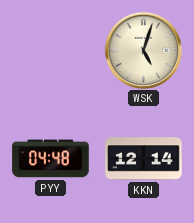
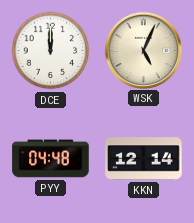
DCE: none -> 12:00
WSK: 5:03 -> 5:04
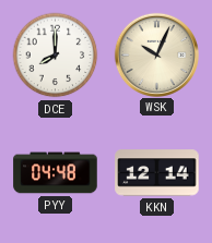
DCE: 12:00 -> 8:00
WSK: 5:04 -> 10:04
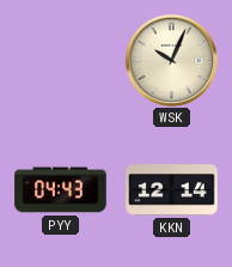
DCE: 8:00 -> none
PYY: 04:48 -> 04:43
